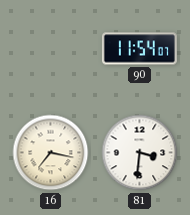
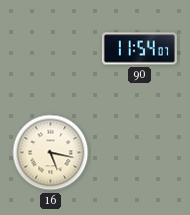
16: 7:17 -> 5:17
81: 3:31 -> none
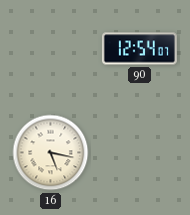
90: 11:54 -> 12:54
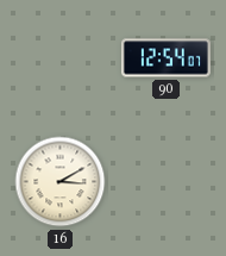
16: 5:17 -> 3:10
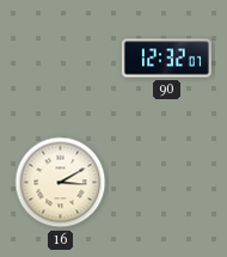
90: 12:54 -> 12:32
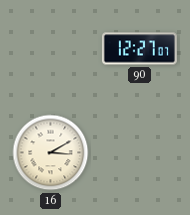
90: 12:32 -> 12:27
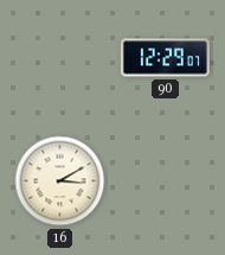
90: 12:27 -> 12:29
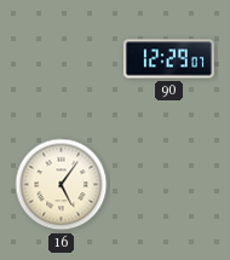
16: 3:10 -> 5:06
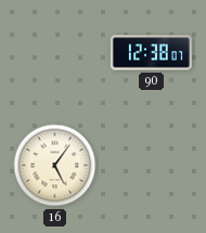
90: 12:29 -> 12:38
